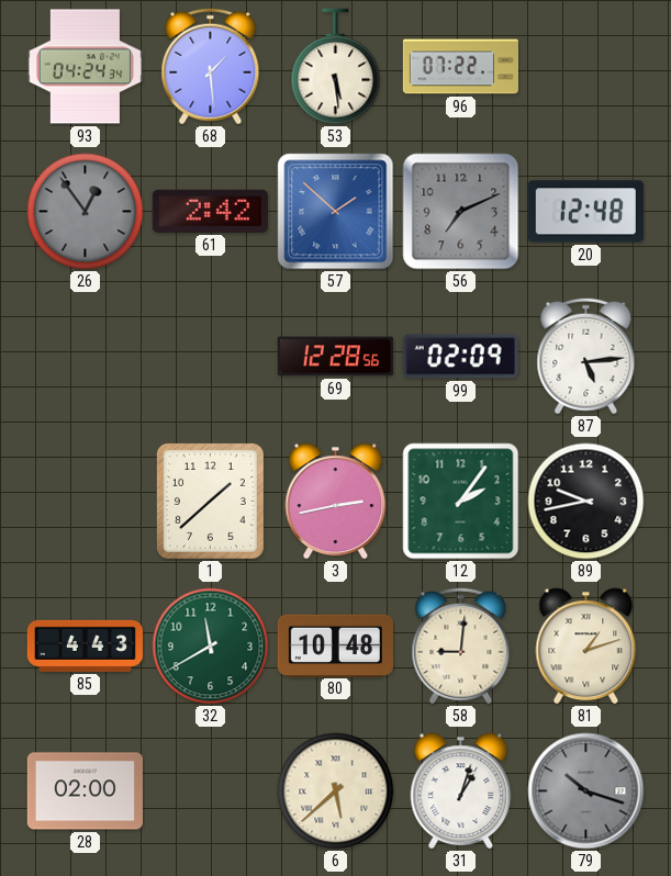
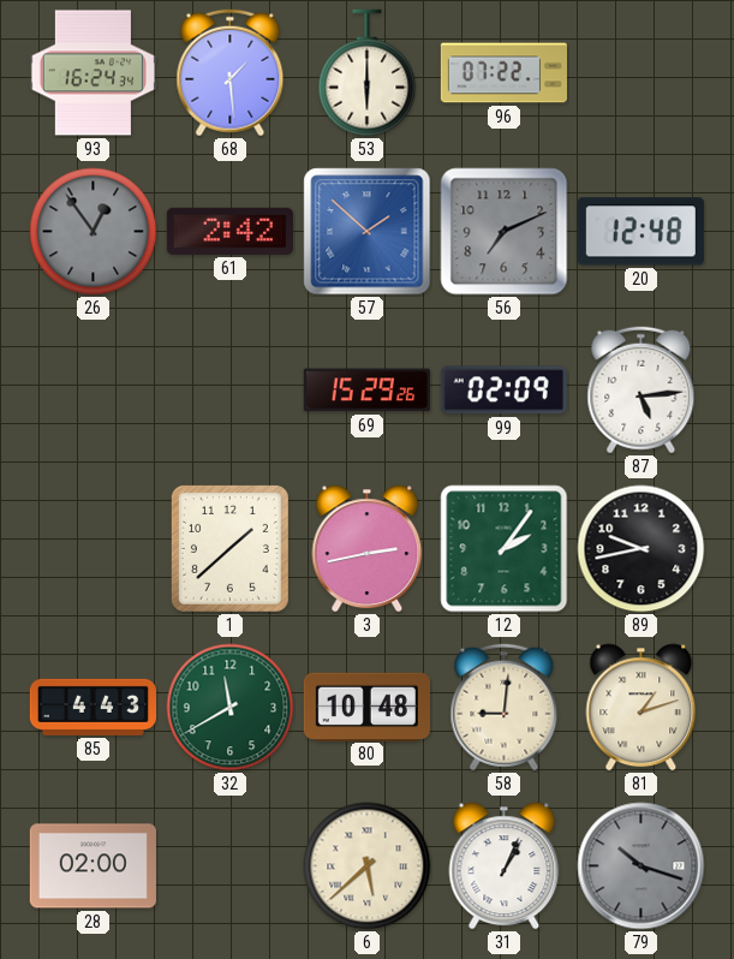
93: 04:24 -> 16:24
53: 5:29 -> 6:00
69: 12:28 -> 15:29
31: 1:03 -> 1:04
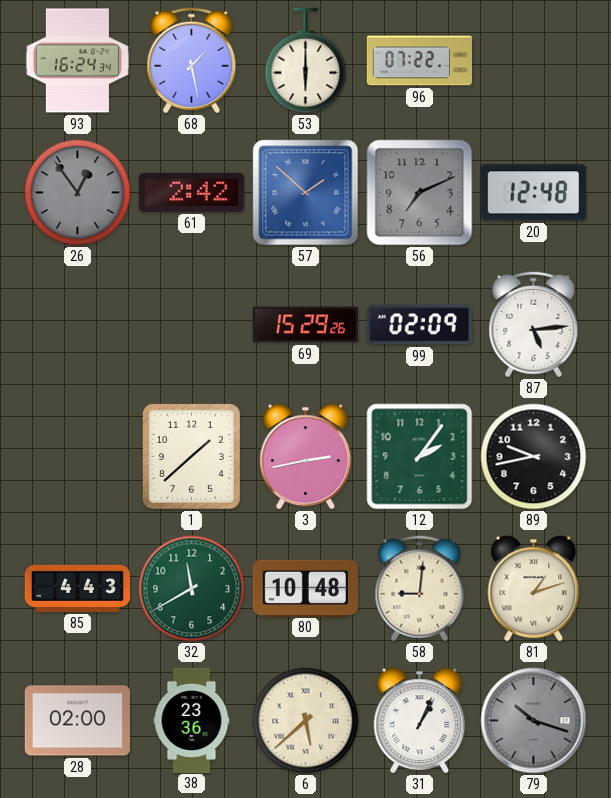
68: 1:29 -> 1:28
38: none -> 23:36
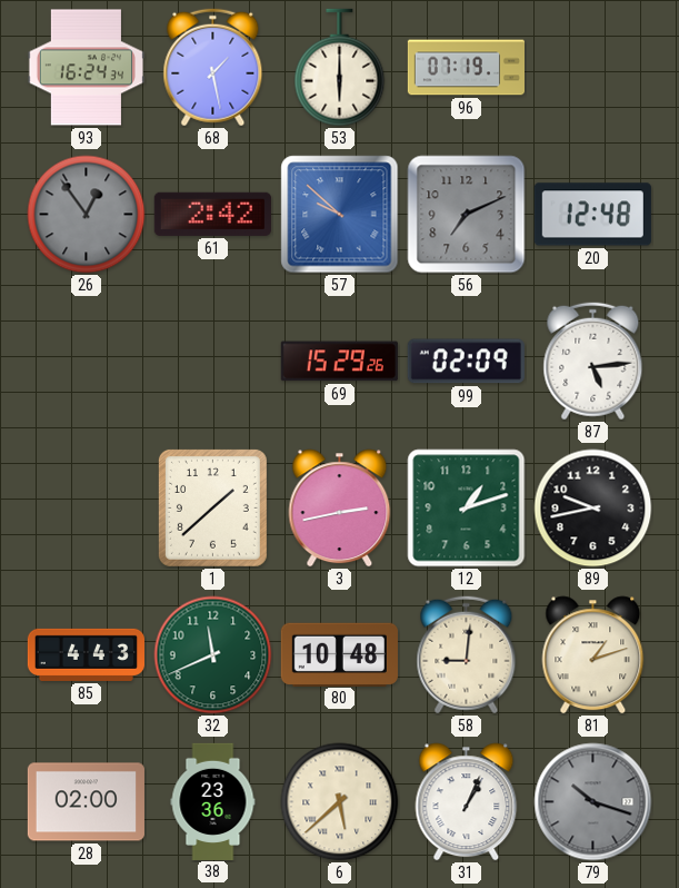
96: 07:22 -> 07:19
57: 1:52 -> 9:52
12: 2:06 -> 1:12
32: 11:40 -> 11:41
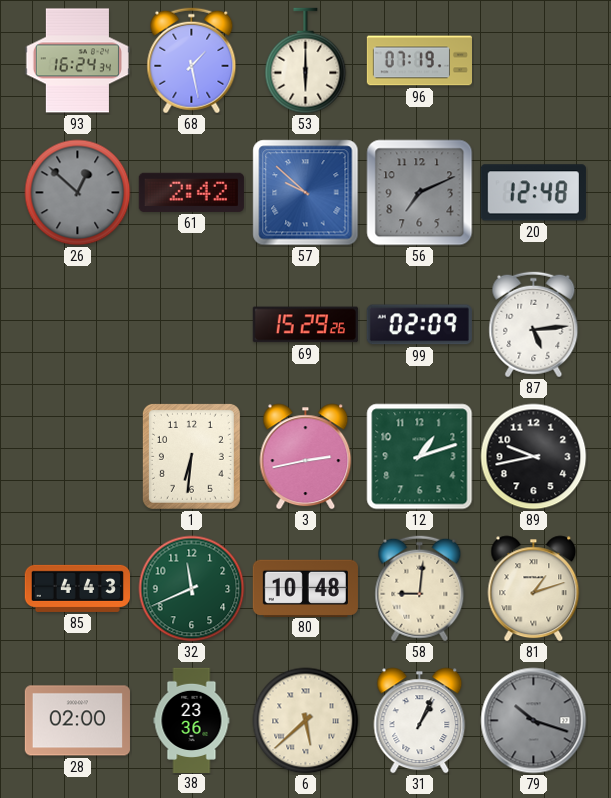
26: 12:54 -> 12:52
1: 1:38 -> 6:31
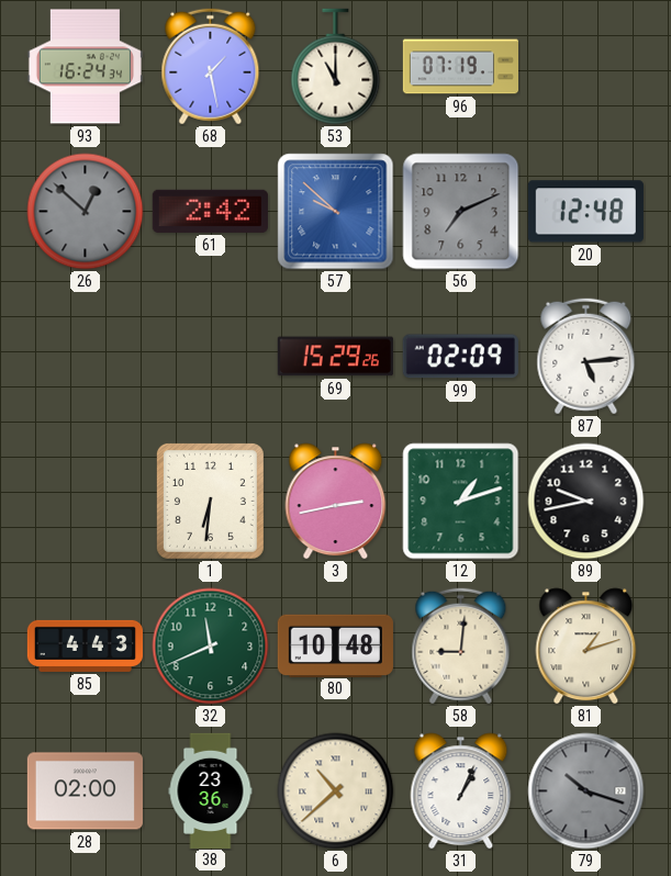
53: 6:00 -> 11:00
6: 5:38 -> 10:38
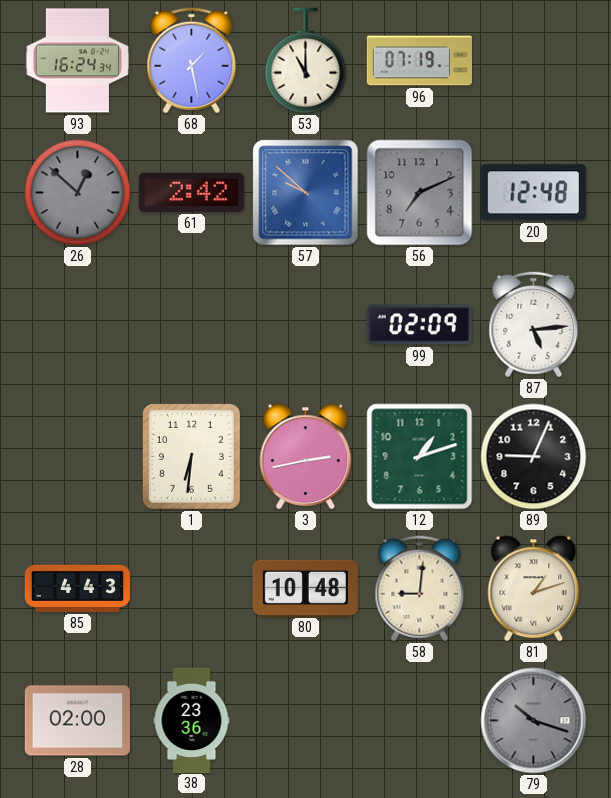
69: 15:29 -> none
89: 9:43 -> 9:04
32: 11:41 -> none
6: 10:38 -> none
31: 1:04 -> none
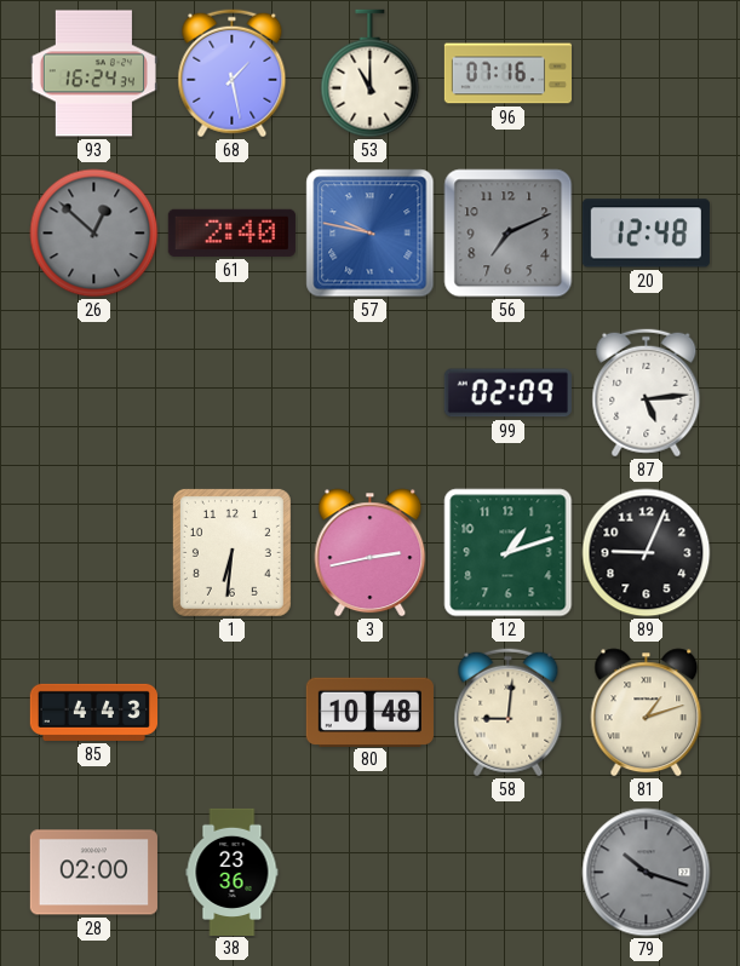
96: 07:19 -> 07:16
61: 2:42 -> 2:40
57: 9:52 -> 9:47
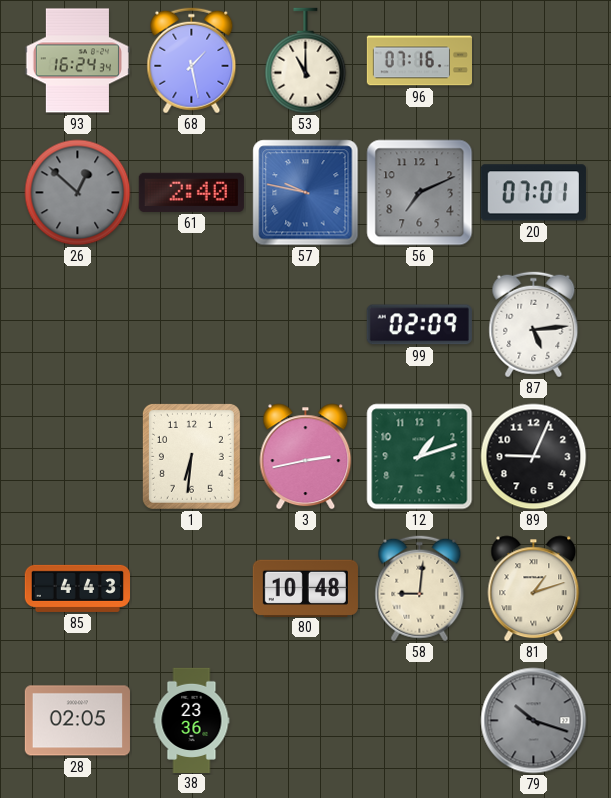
20: 12:48 -> 07:01
28: 02:00 -> 02:05
